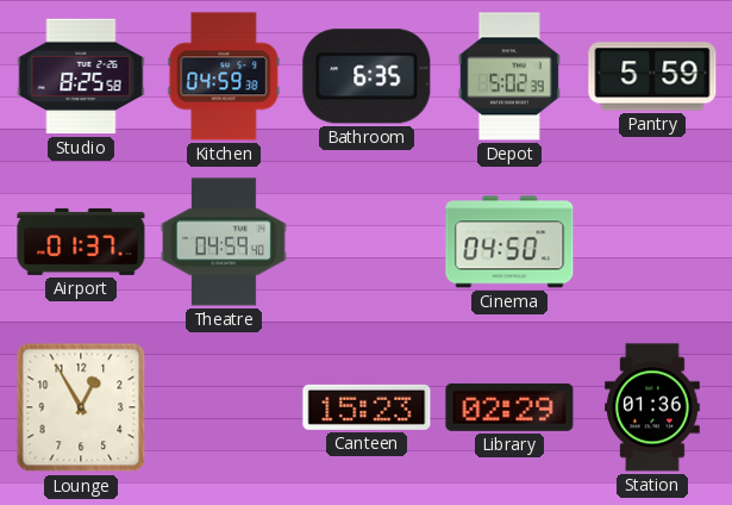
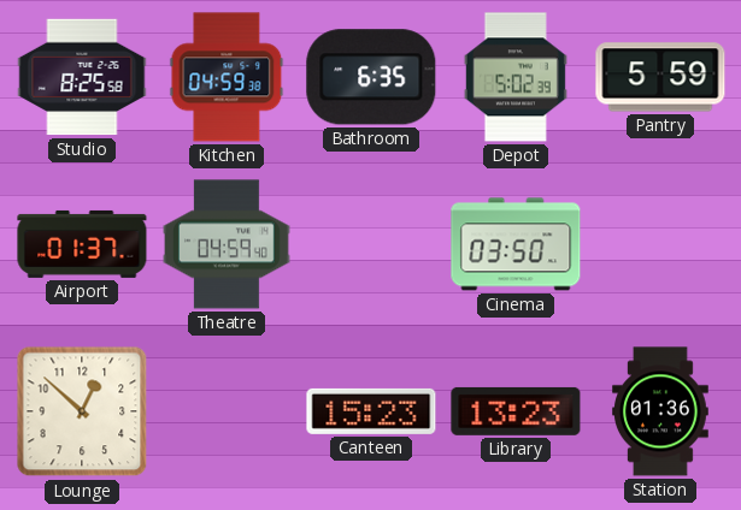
Cinema: 04:50 -> 03:50
Lounge: 12:55 -> 12:52
Library: 02:29 -> 13:23
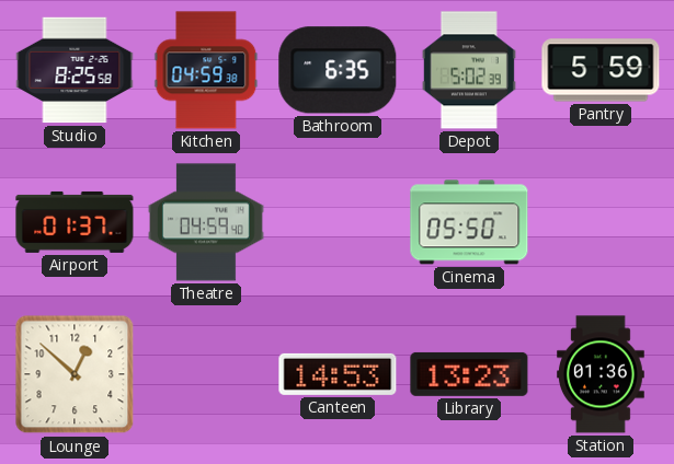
Cinema: 03:50 -> 05:50
Canteen: 15:23 -> 14:53
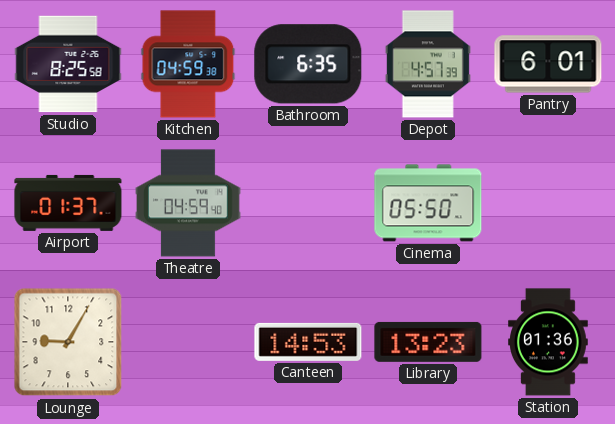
Depot: 5:02 -> 4:57
Pantry: 5:59 -> 6:01
Lounge: 12:52 -> 9:05
